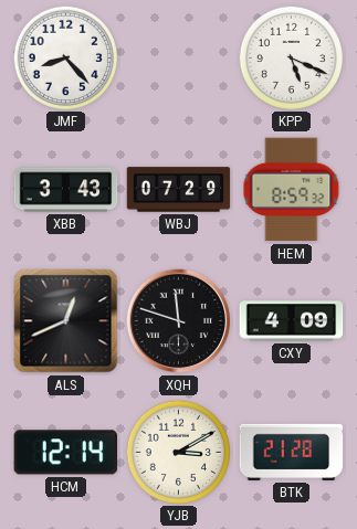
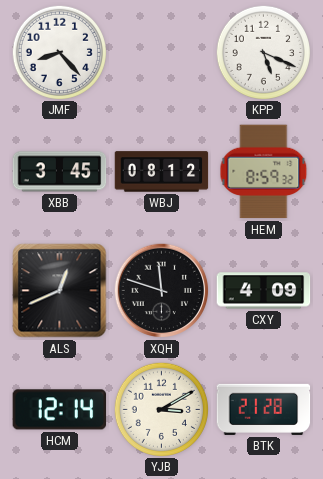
XBB: 3:43 -> 3:45
WBJ: 07:29 -> 08:12
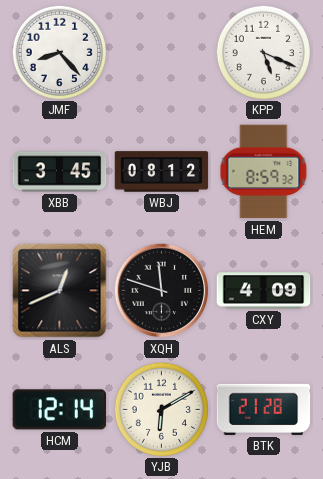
YJB: 3:10 -> 6:10
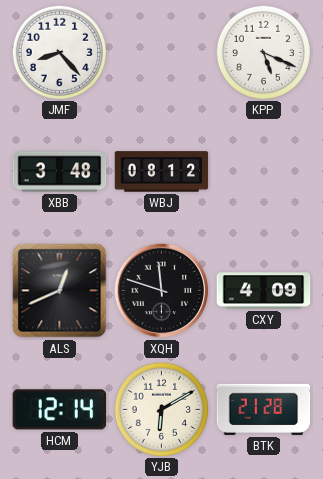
XBB: 3:45 -> 3:48
HEM: 8:59 -> none
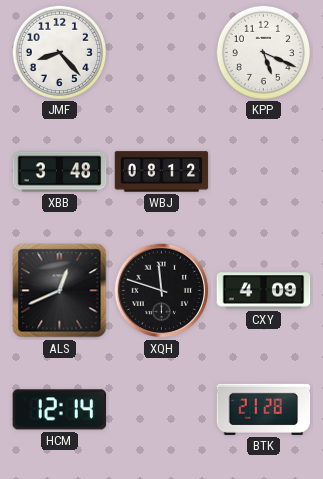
YJB: 6:10 -> none
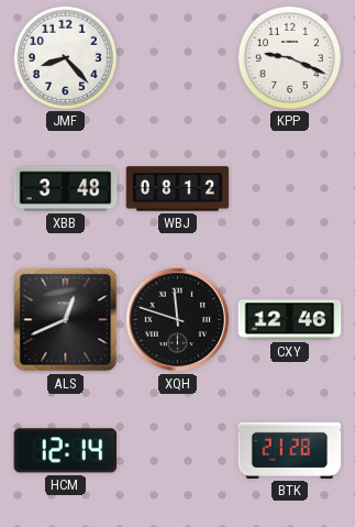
KPP: 5:19 -> 9:19
CXY: 4:09 -> 12:46
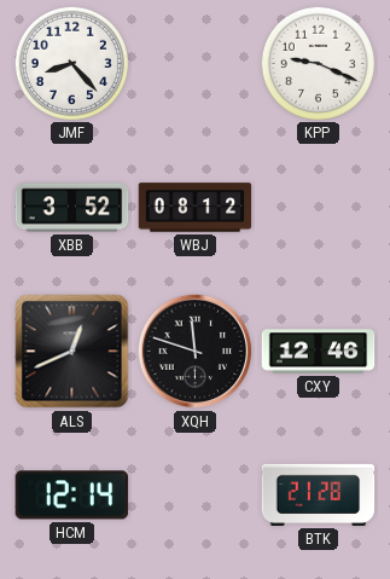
XBB: 3:48 -> 3:52
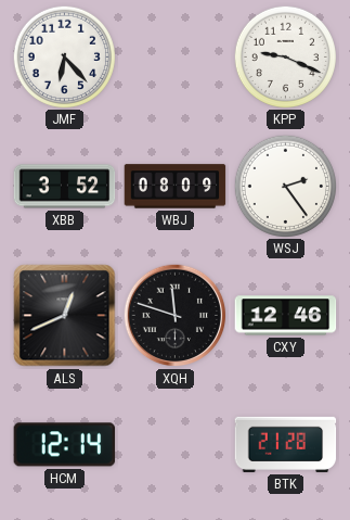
JMF: 8:23 -> 6:23
WBJ: 08:12 -> 08:09
WSJ: none -> 2:24
